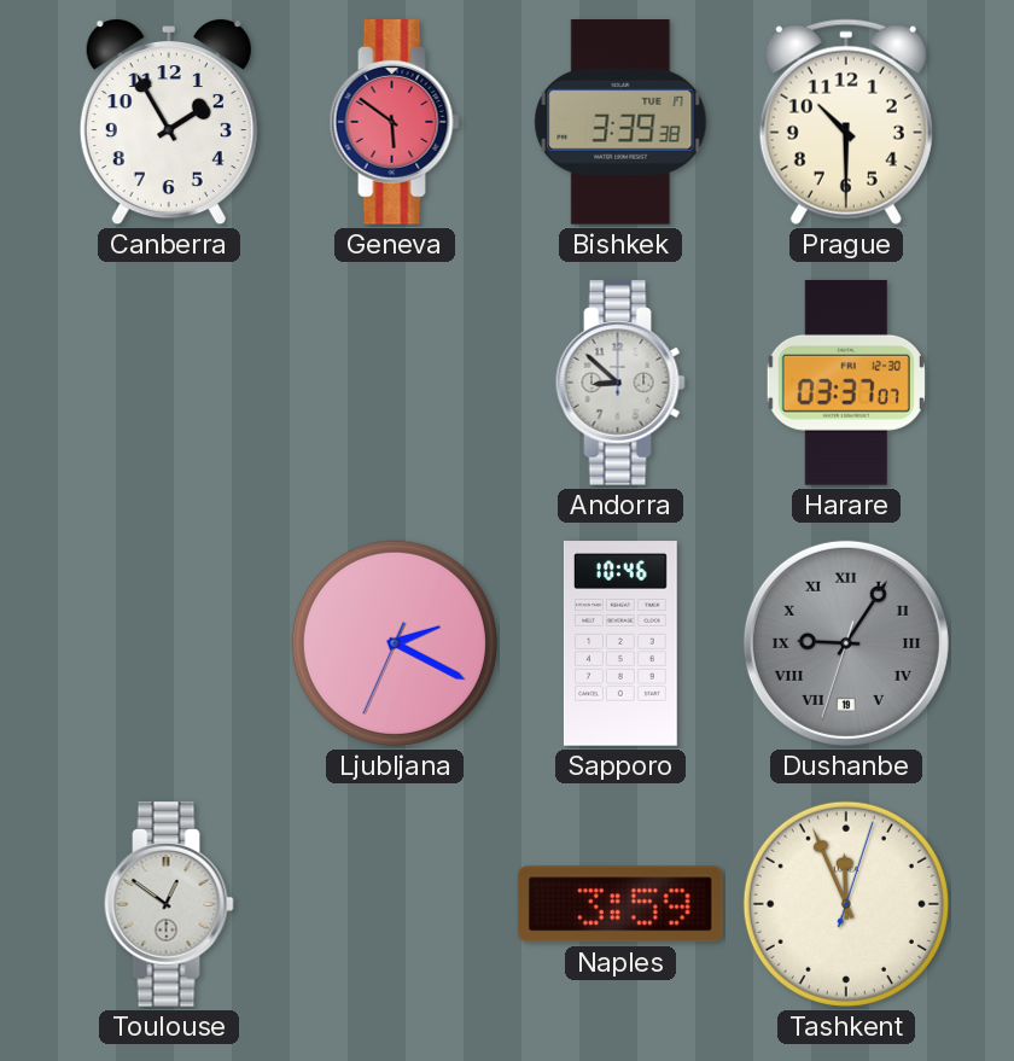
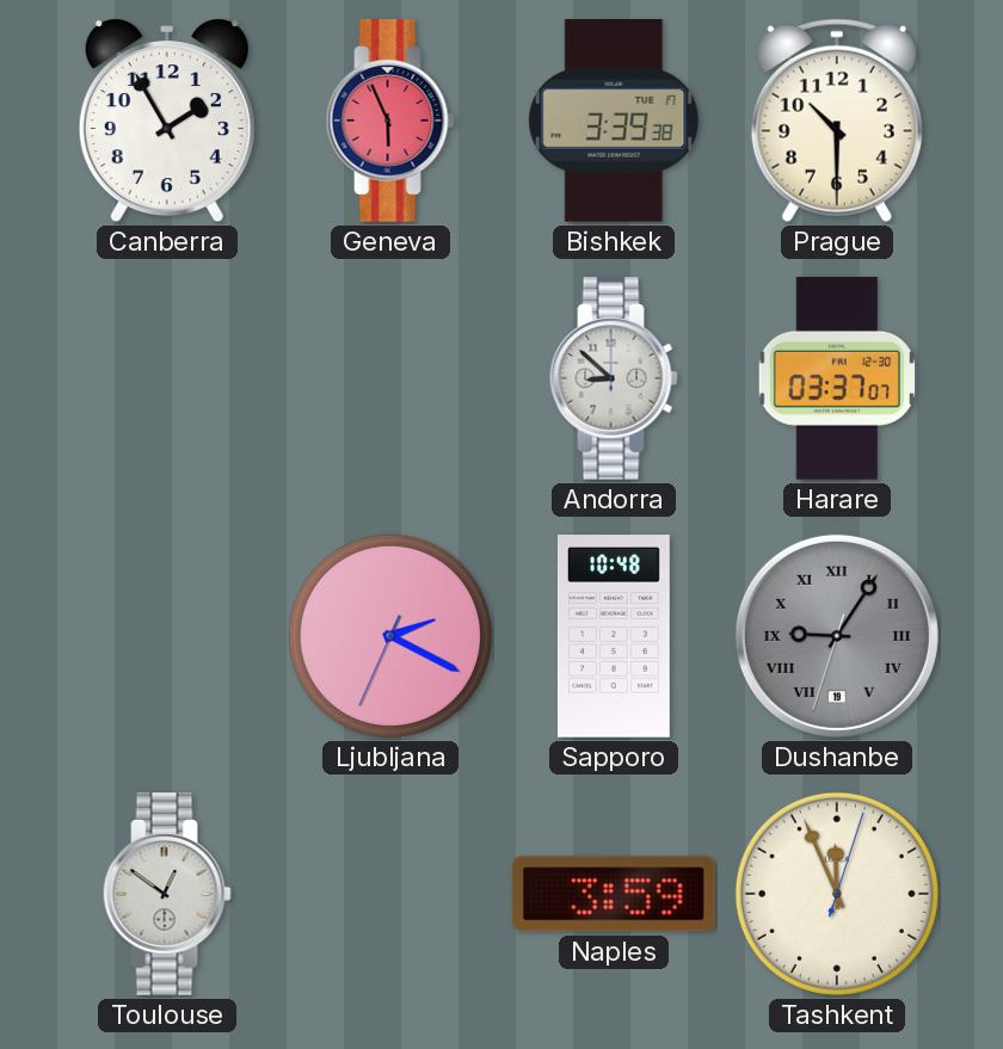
Geneva: 5:51 -> 5:56
Sapporo: 10:46 -> 10:48
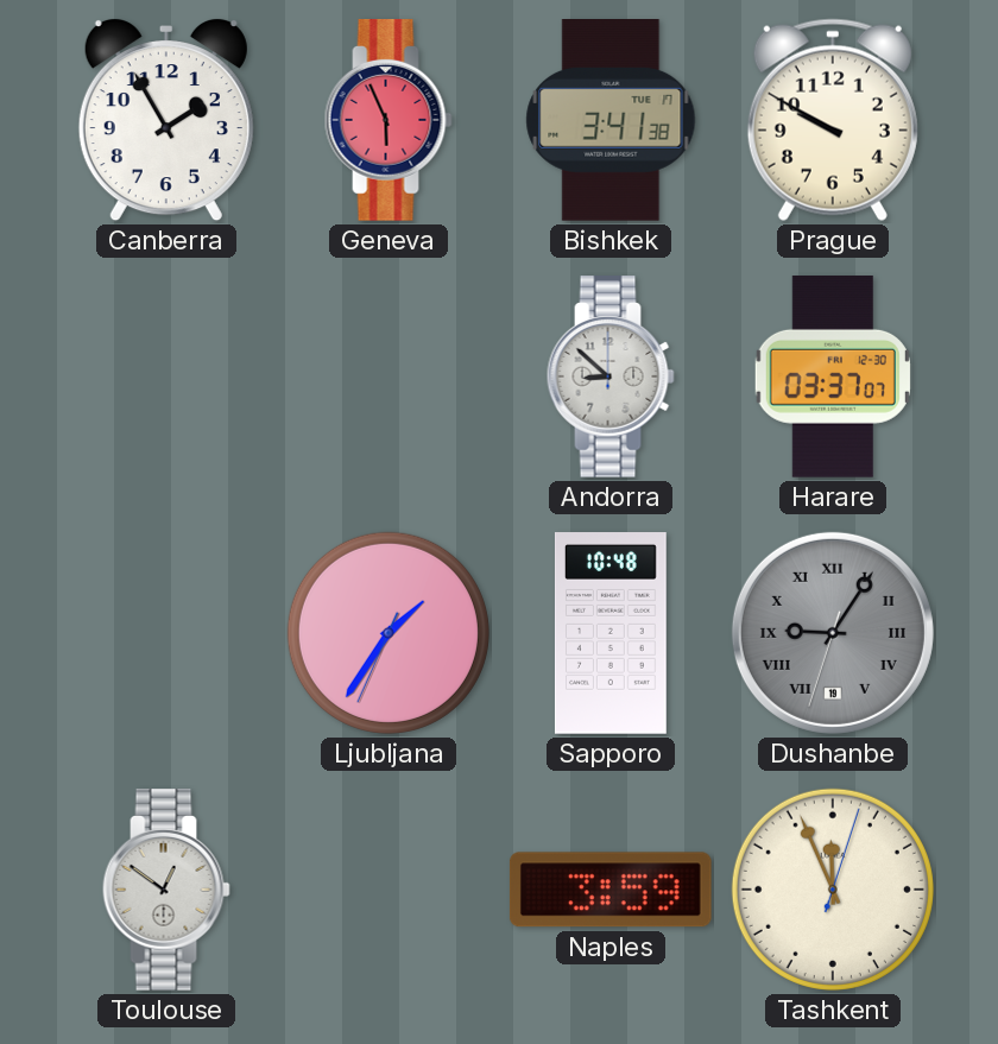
Bishkek: 3:39 -> 3:41
Prague: 10:30 -> 9:50
Ljubljana: 2:19 -> 1:35
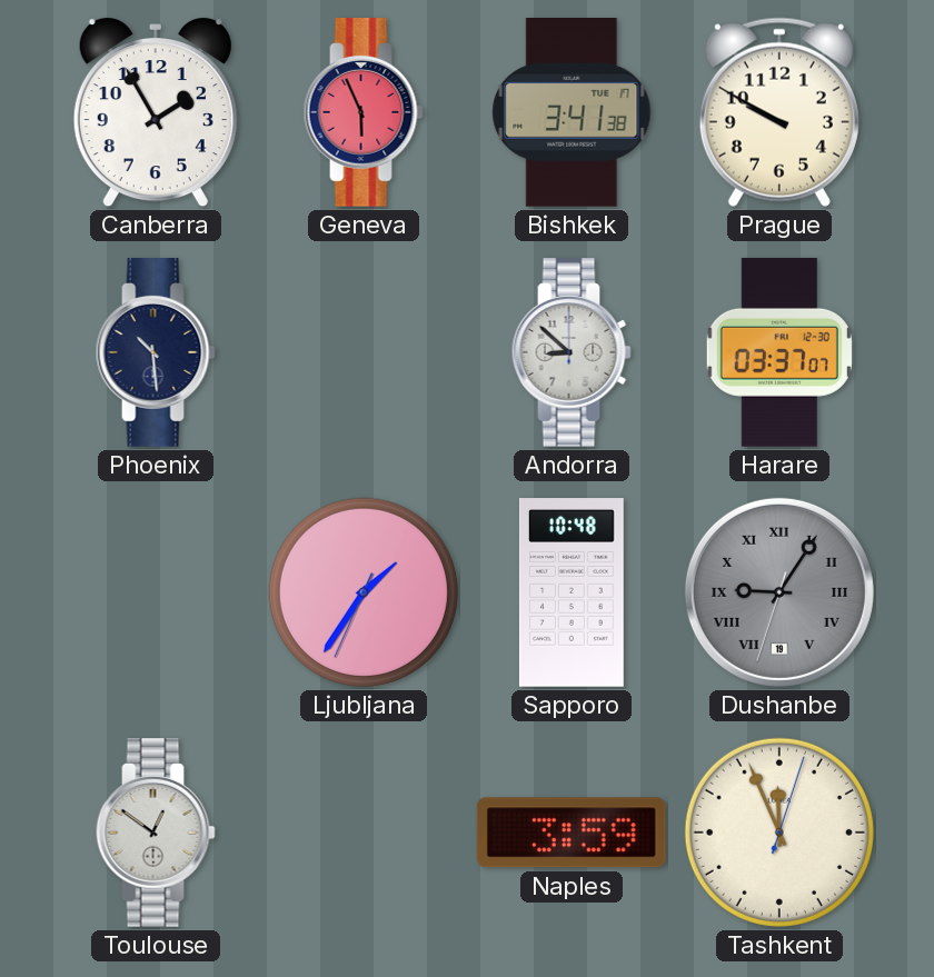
Phoenix: none -> 10:29
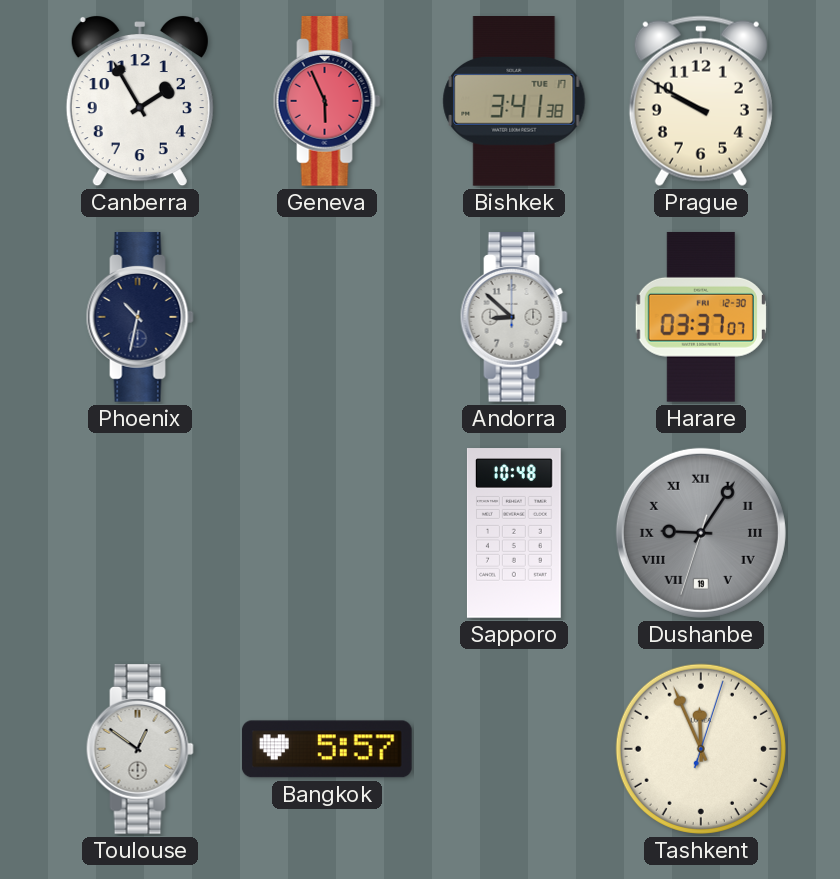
Phoenix: 10:29 -> 10:32
Ljubljana: 1:35 -> none
Bangkok: none -> 5:57
Naples: 3:59 -> none
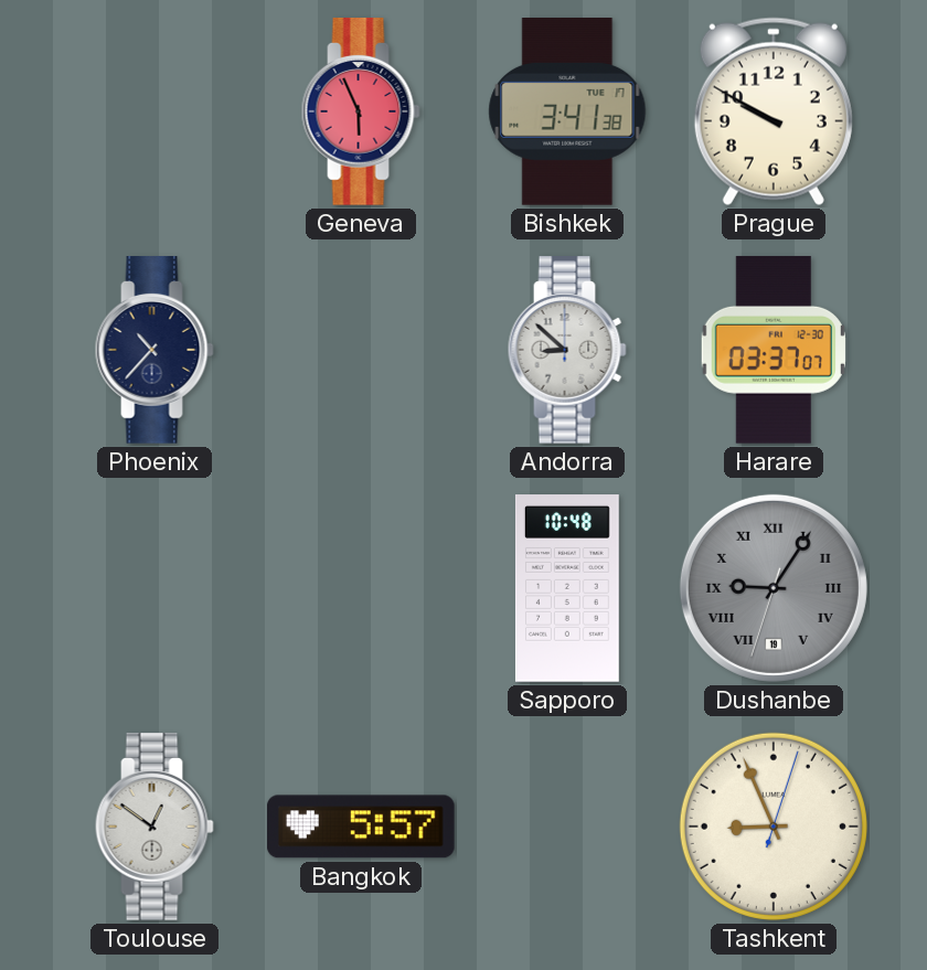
Canberra: 1:55 -> none
Phoenix: 10:32 -> 10:37
Tashkent: 11:56 -> 8:56
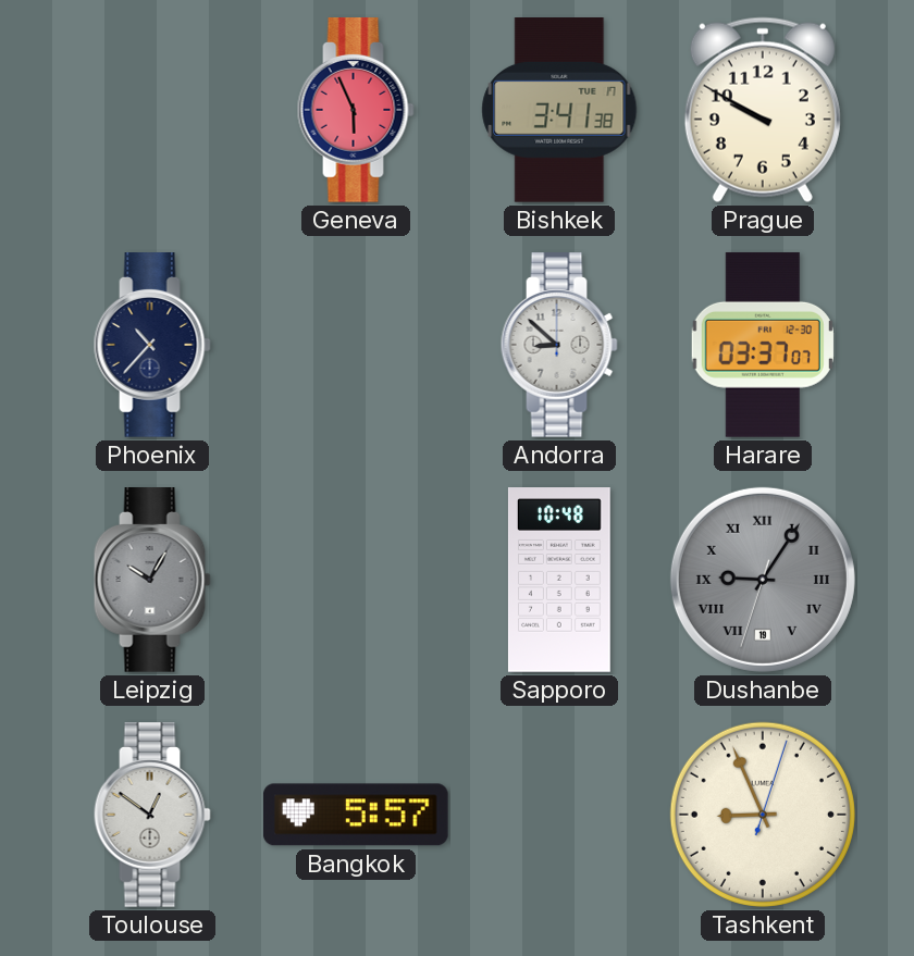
Leipzig: none -> 10:05
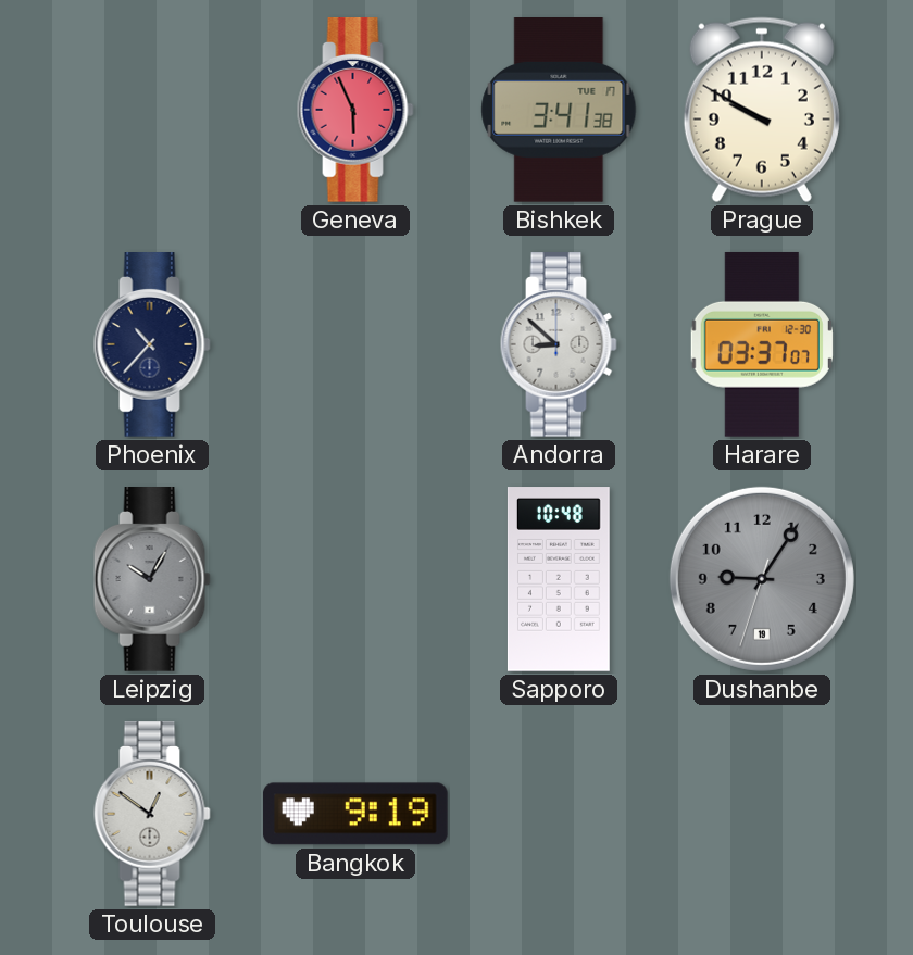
Dushanbe numerals: Roman -> Arabic
Bangkok: 5:57 -> 9:19
Tashkent: 8:56 -> none
